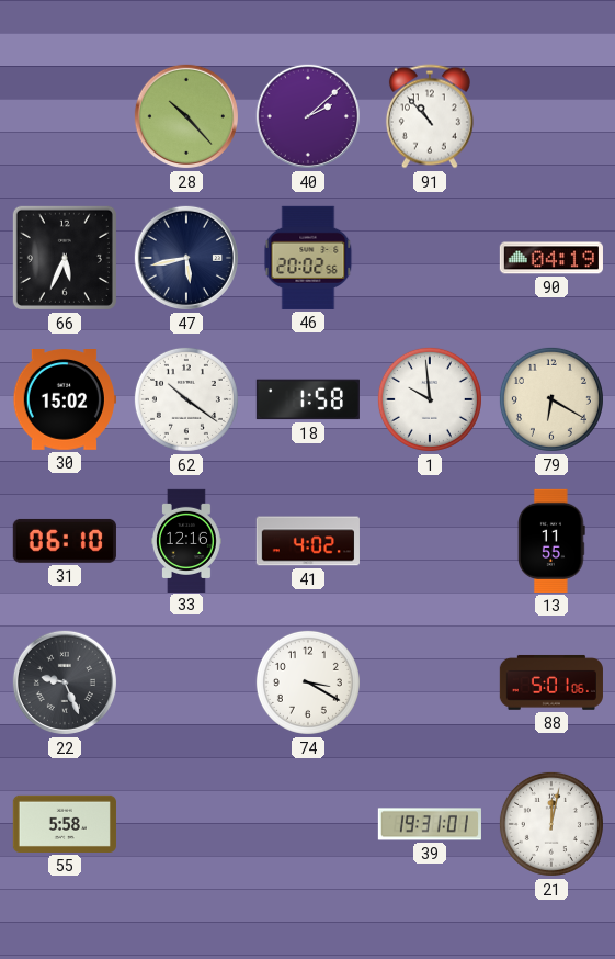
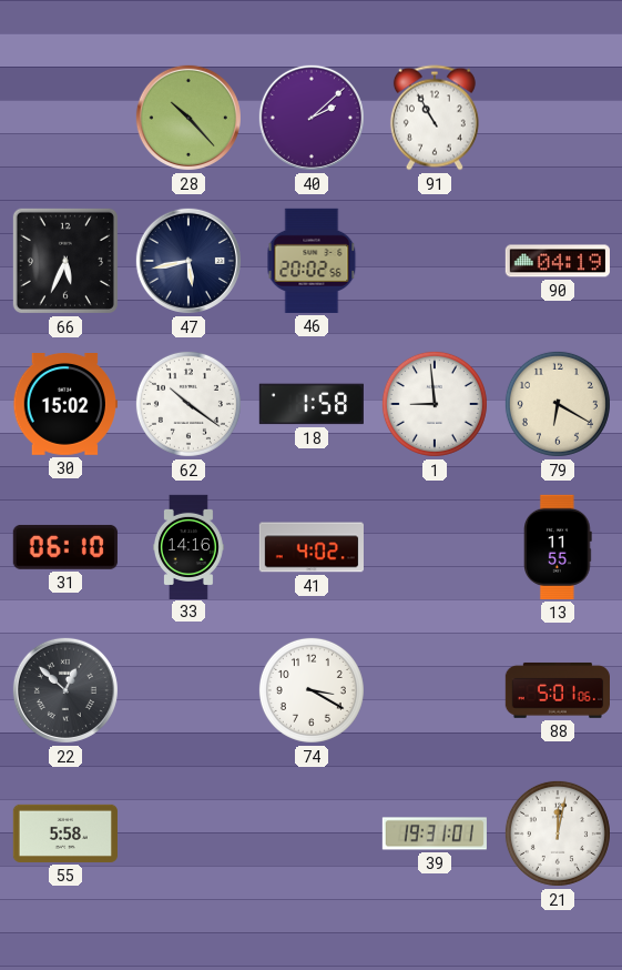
91: 10:53 -> 10:55
1: 9:59 -> 8:59
33: 12:16 -> 14:16
22: 9:26 -> 12:52
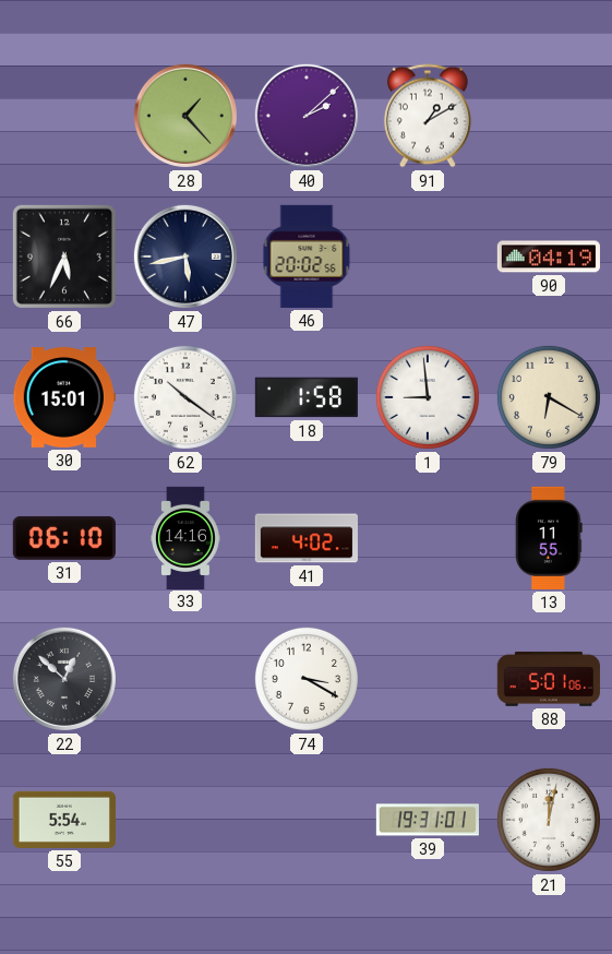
28: 10:23 -> 1:23
91: 10:55 -> 1:10
30: 15:02 -> 15:01
55: 5:58 -> 5:54
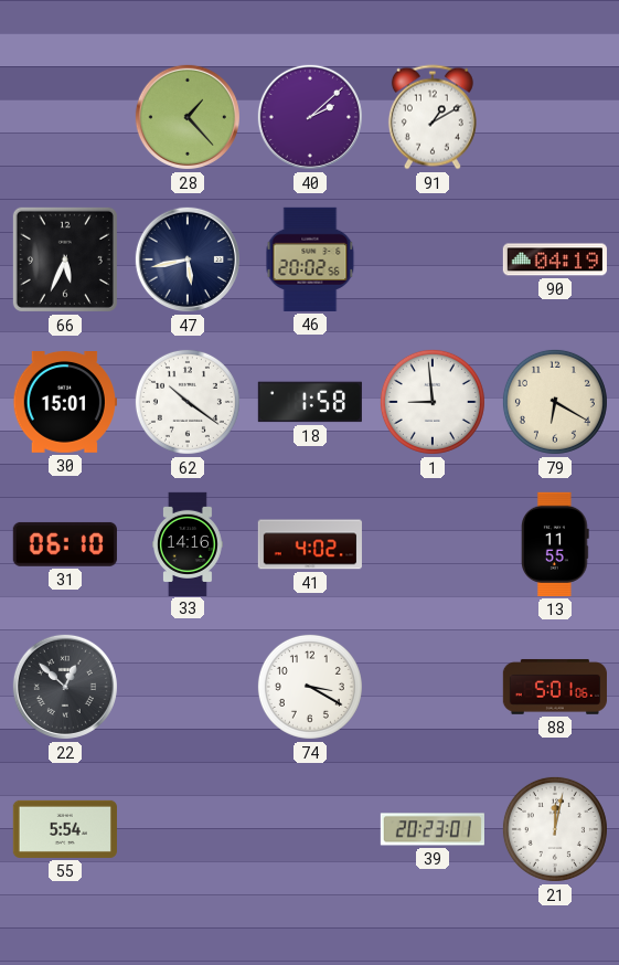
39: 19:31 -> 20:23
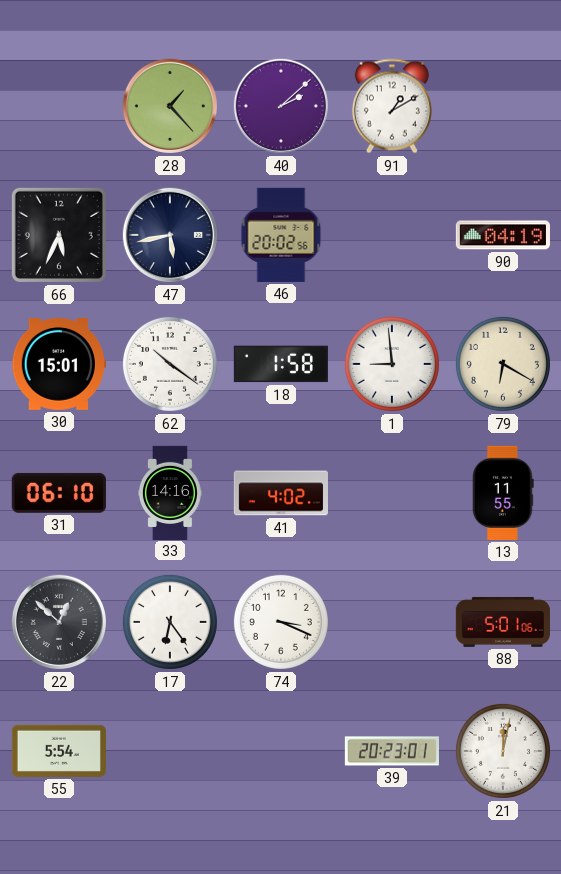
17: none -> 6:24
74: 3:20 -> 3:19
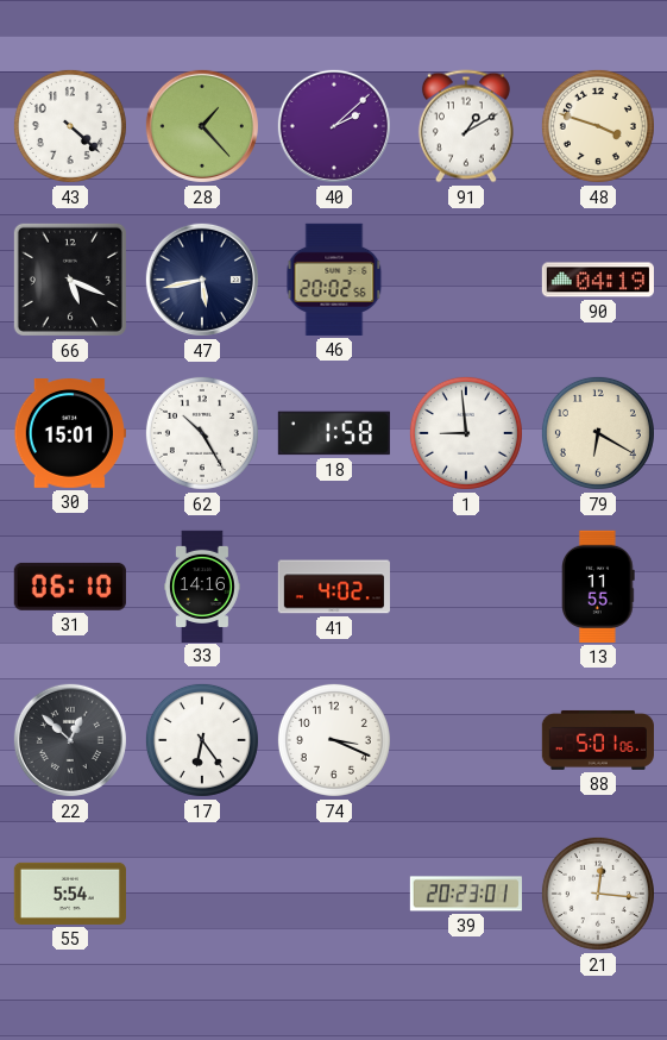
43: none -> 4:22
48: none -> 3:48
66: 5:34 -> 5:19
62: 10:21 -> 10:25
21: 12:02 -> 12:16
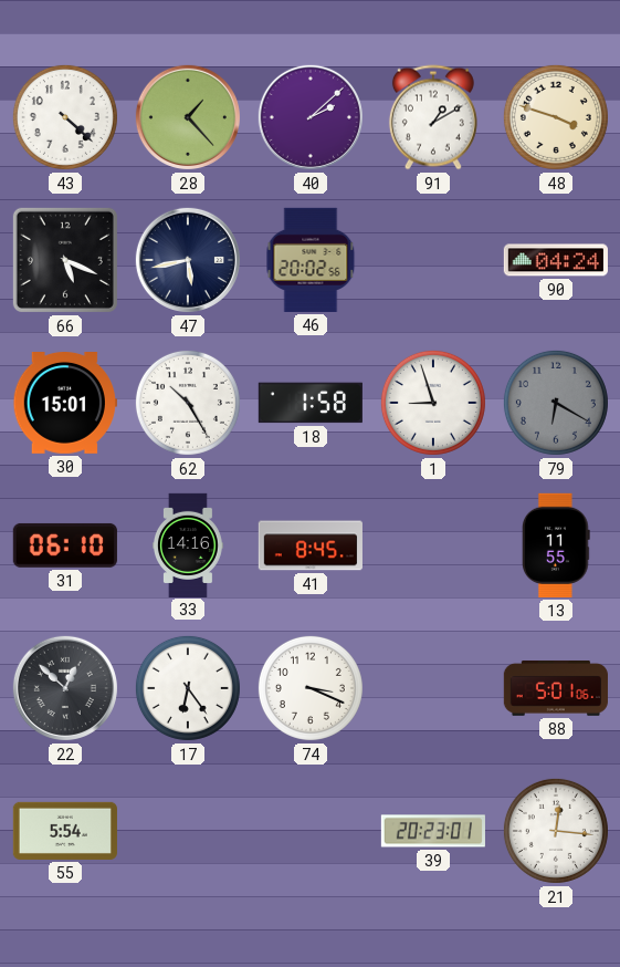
90: 04:19 -> 04:24
1: 8:59 -> 8:57
79 dial: cream -> grey
41: 4:02 -> 8:45
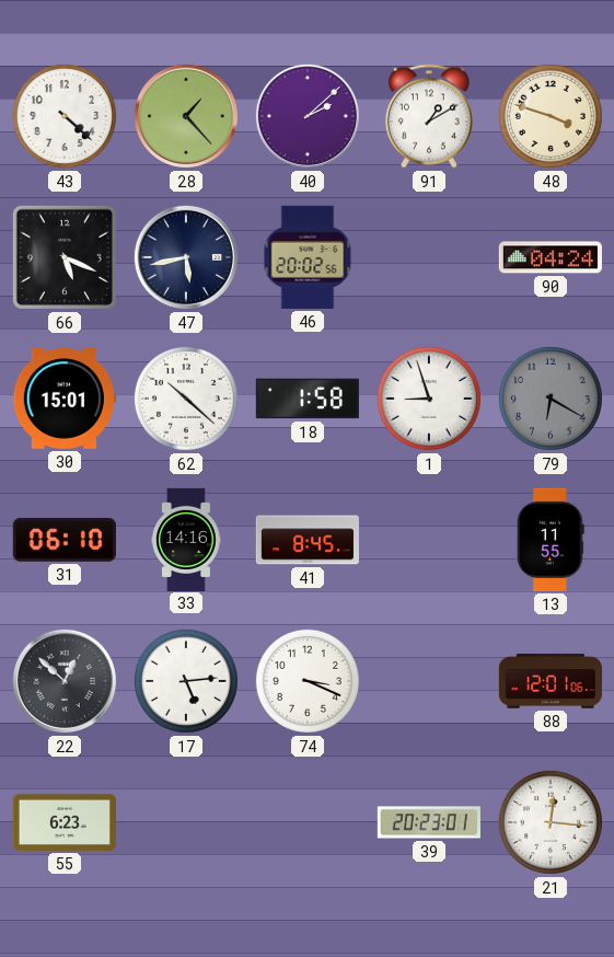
62: 10:25 -> 10:22
17: 6:24 -> 5:14
88: 5:01 -> 12:01
55: 5:54 -> 6:23
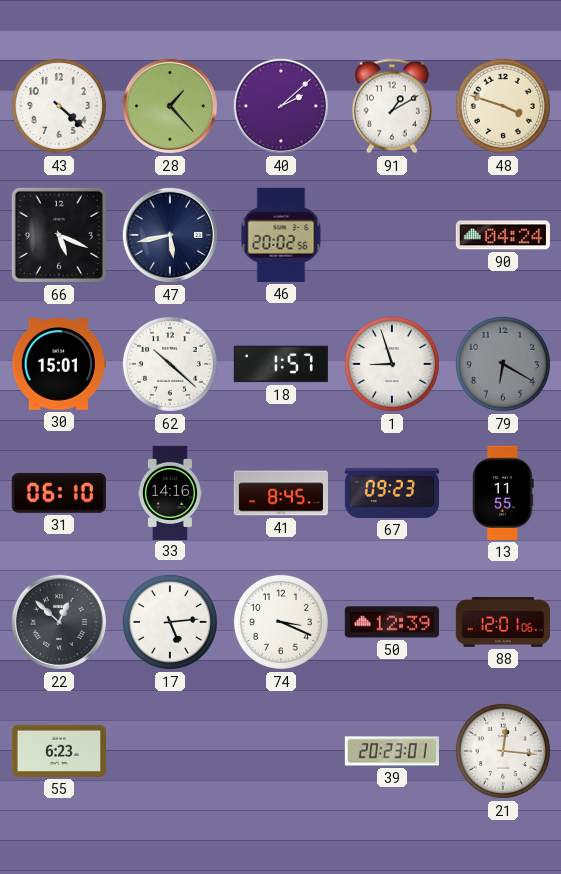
18: 1:58 -> 1:57
67: none -> 09:23
50: none -> 12:39
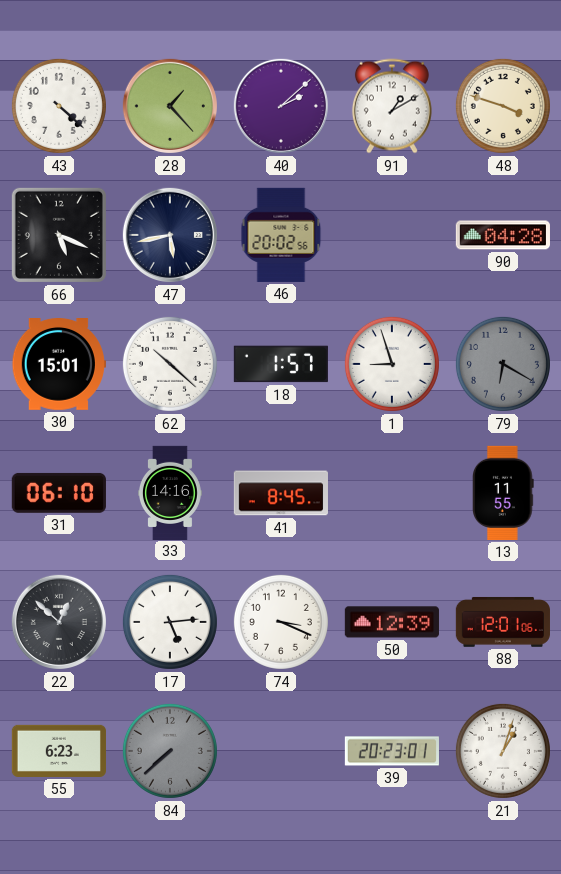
90: 04:24 -> 04:28
67: 09:23 -> none
84: none -> 7:38
21: 12:16 -> 1:03
